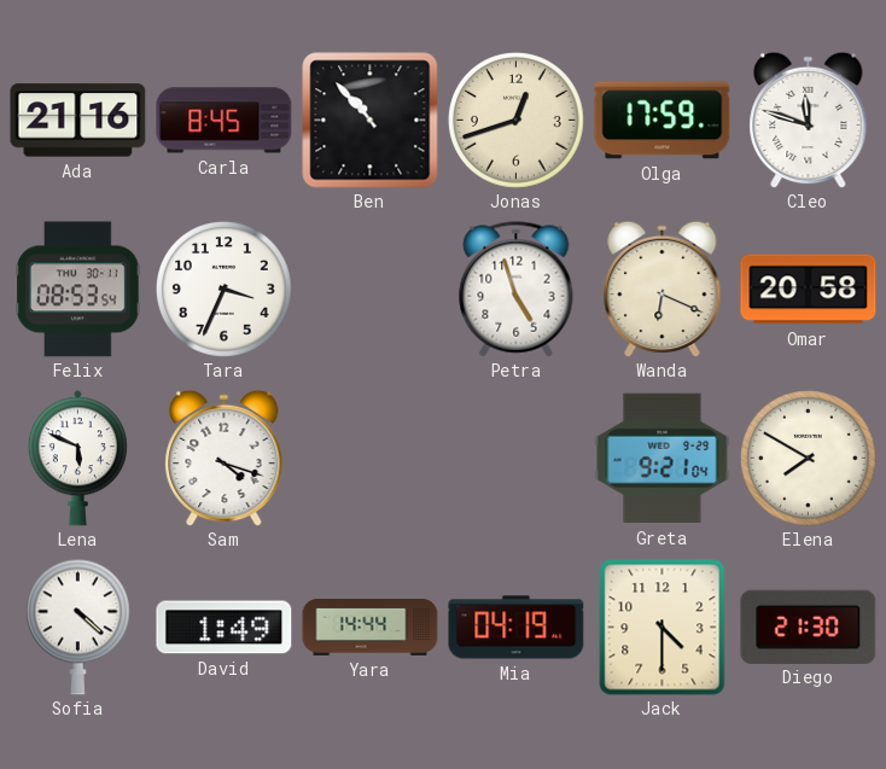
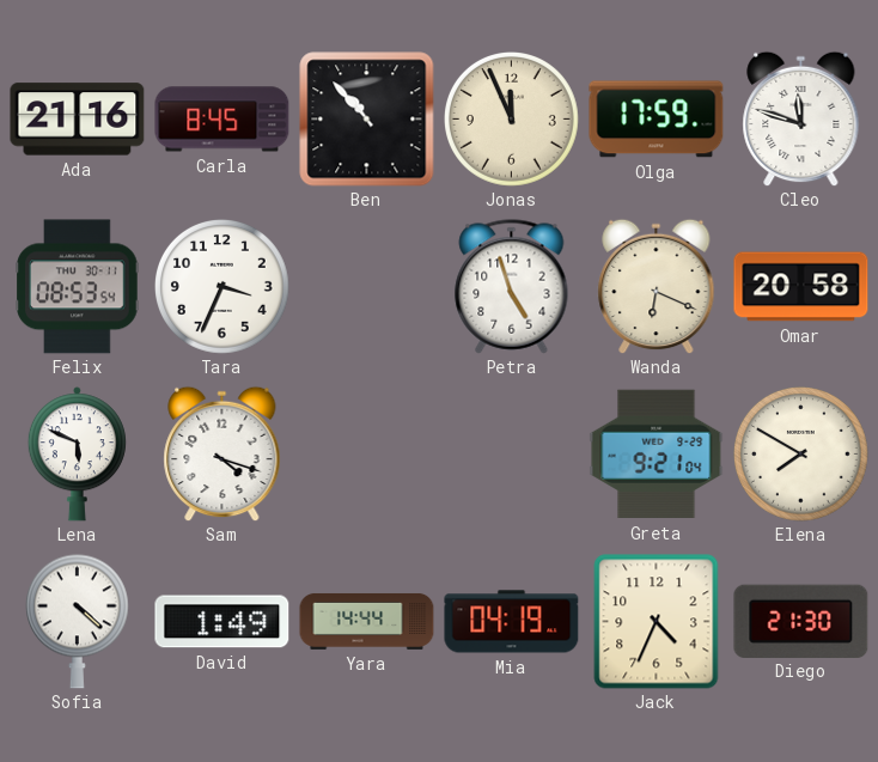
Jonas: 12:42 -> 11:56
Jack: 4:30 -> 4:34
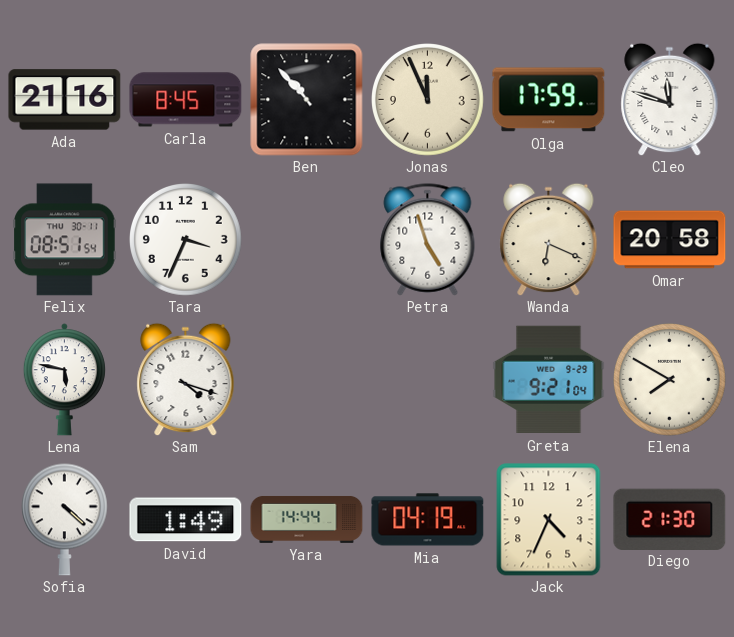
Felix: 08:53 -> 08:51
Lena: 5:49 -> 5:47
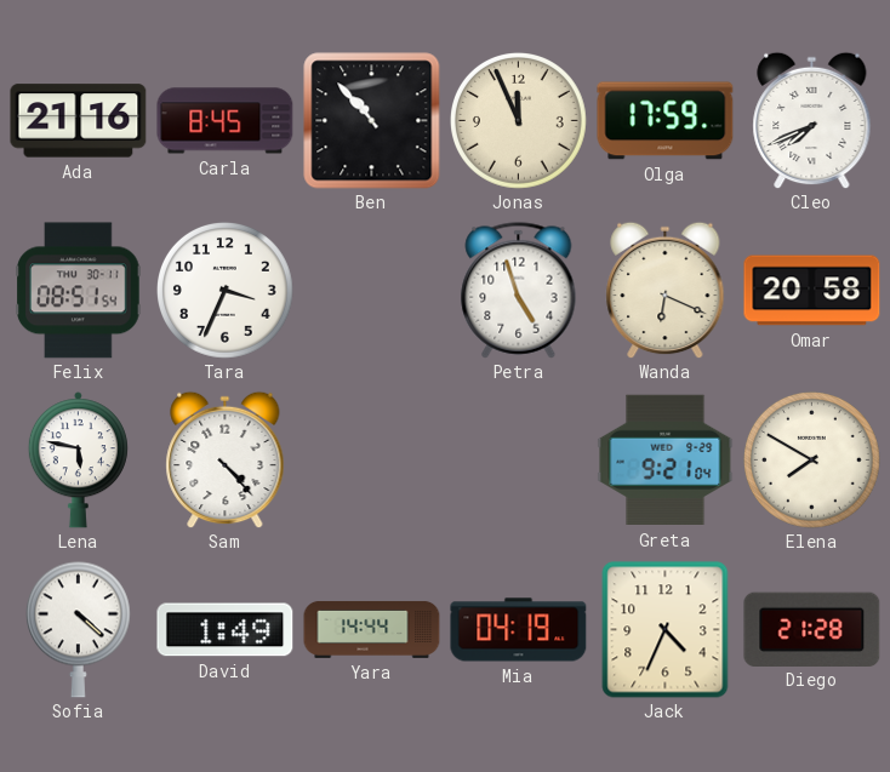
Cleo: 11:48 -> 7:41
Sam: 4:18 -> 4:23
Diego: 21:30 -> 21:28
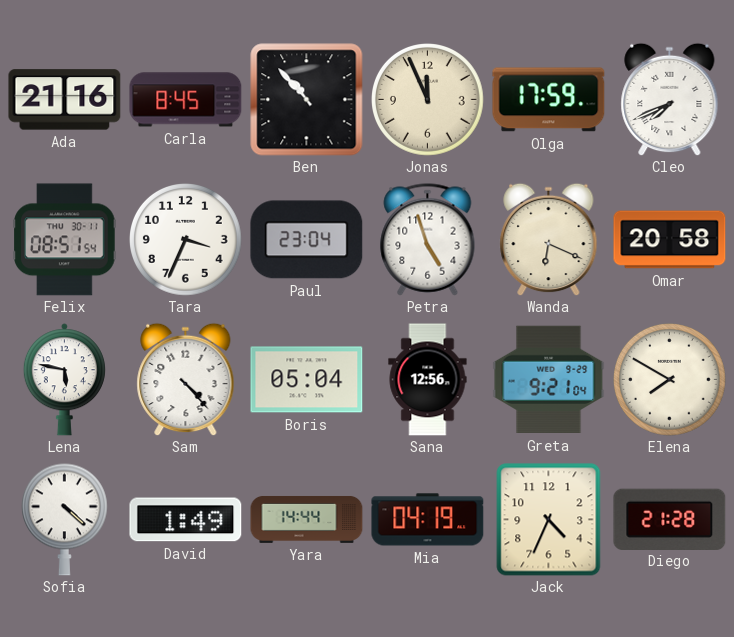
Paul: none -> 23:04
Boris: none -> 05:04
Sana: none -> 12:56
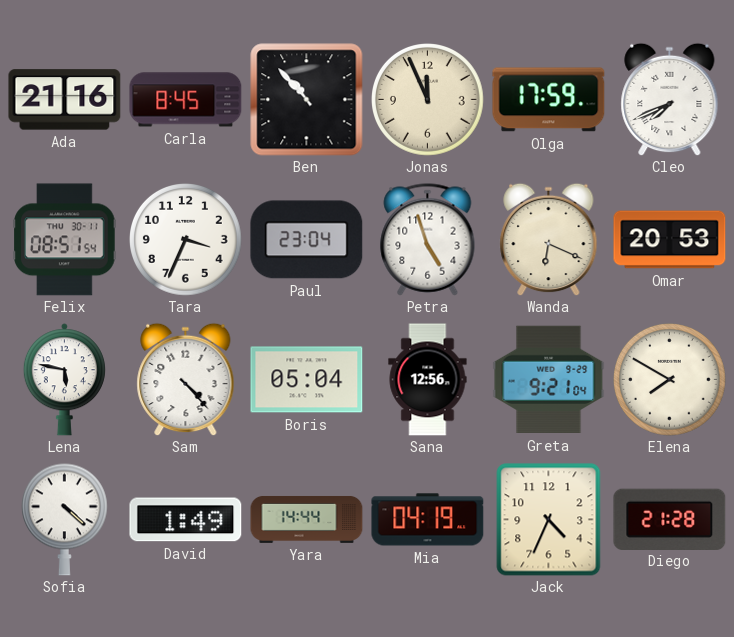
Omar: 20:58 -> 20:53
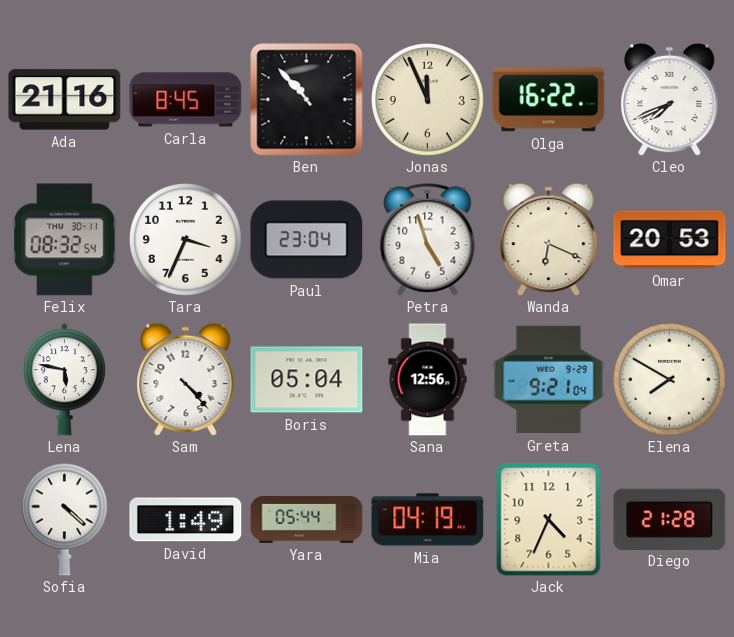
Olga: 17:59 -> 16:22
Felix: 08:51 -> 08:32
Yara: 14:44 -> 05:44
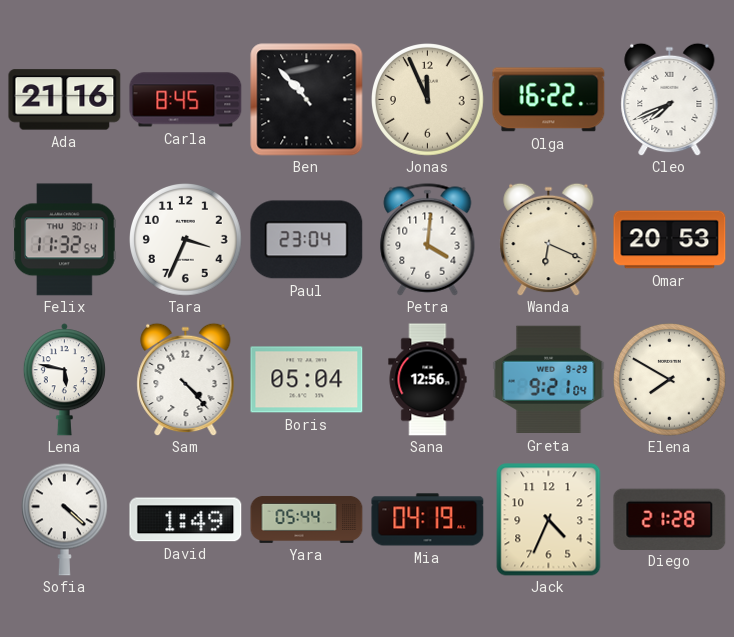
Felix: 08:32 -> 11:32
Petra: 4:57 -> 4:01
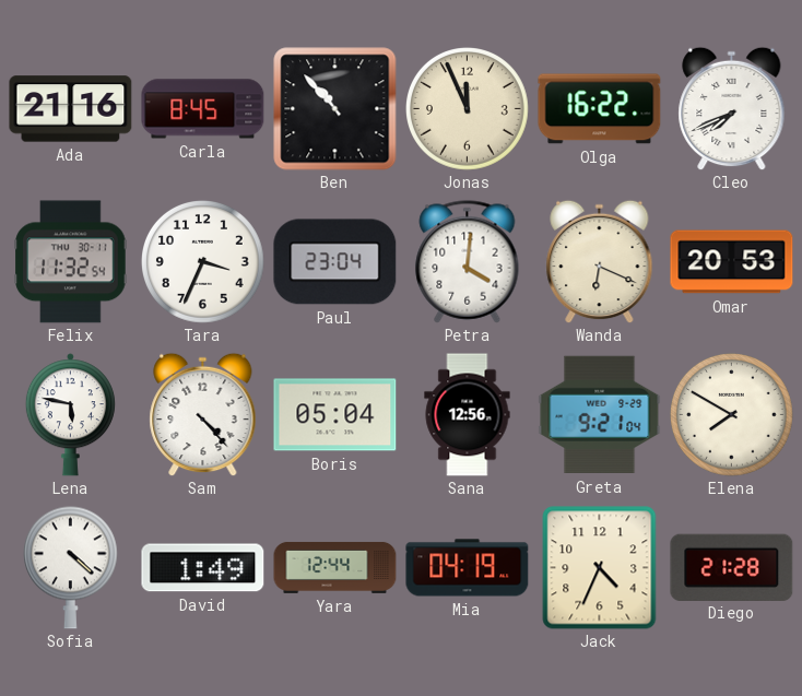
Yara: 05:44 -> 12:44
